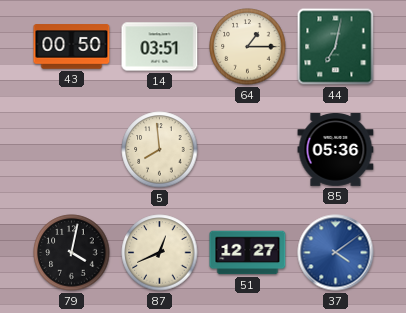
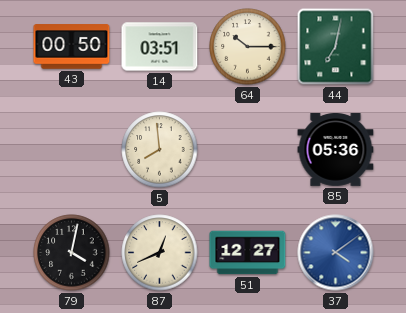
64: 1:15 -> 10:15
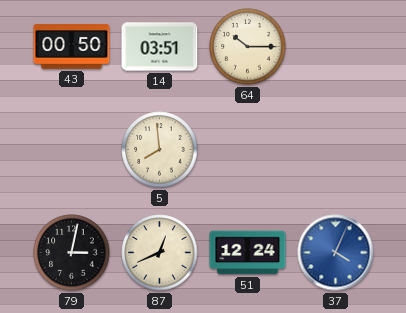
44: 7:02 -> none
85: 05:36 -> none
79: 4:02 -> 3:02
51: 12:27 -> 12:24
37: 4:09 -> 4:04
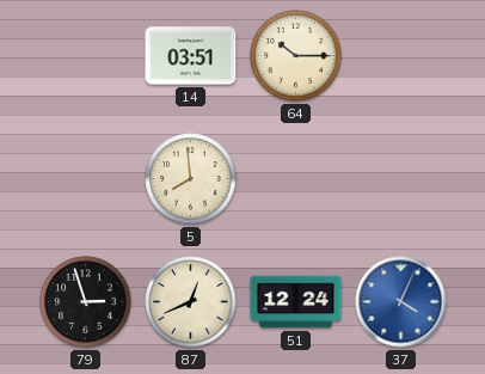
43: 00:50 -> none
79: 3:02 -> 2:57
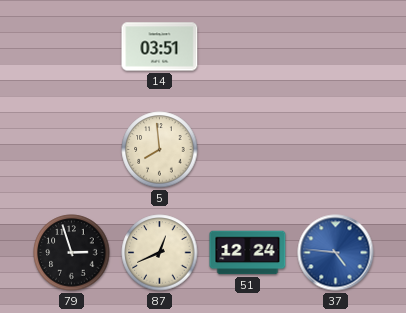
64: 10:15 -> none
37: 4:04 -> 4:46
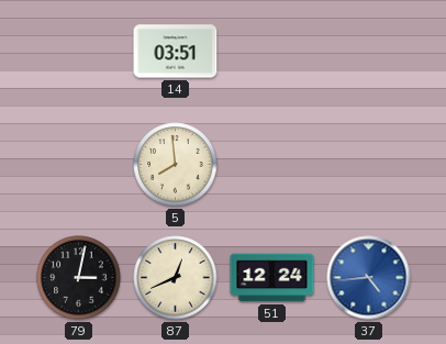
79: 2:57 -> 3:02
37: 4:46 -> 4:44
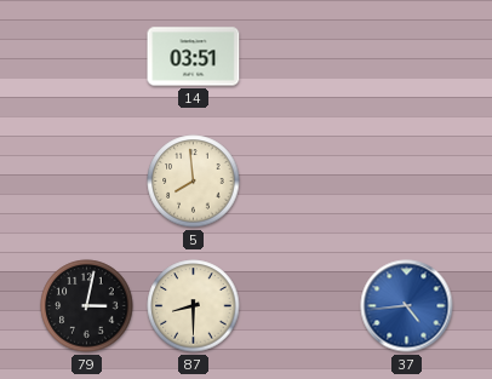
87: 12:41 -> 8:30
51: 12:24 -> none
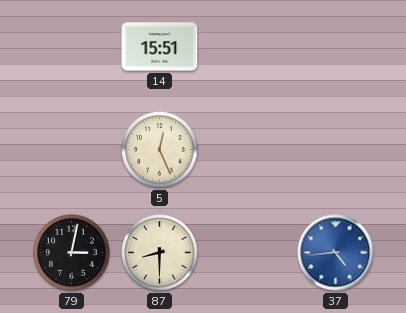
14: 03:51 -> 15:51
5: 7:59 -> 12:26
